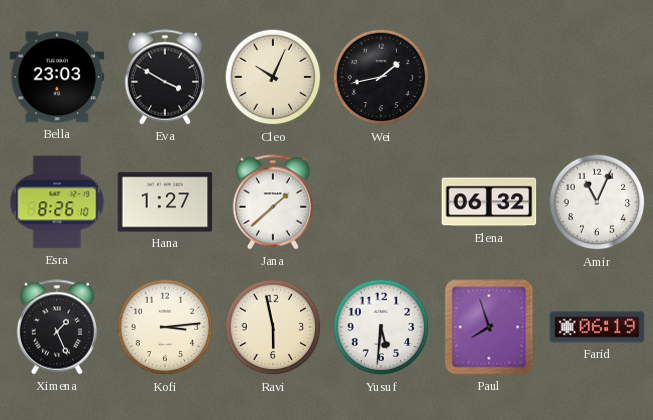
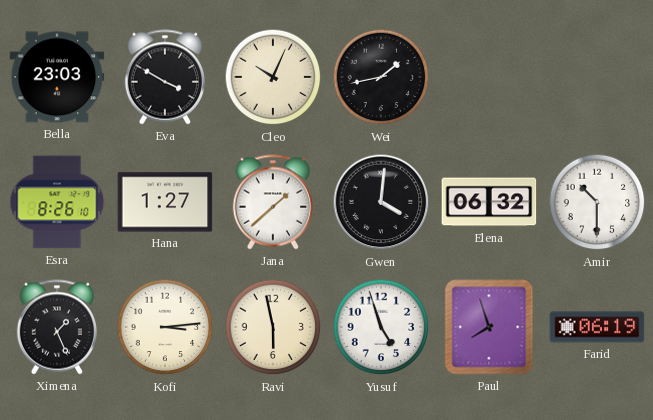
Gwen: none -> 4:01
Amir: 11:04 -> 10:30
Yusuf: 5:31 -> 4:57
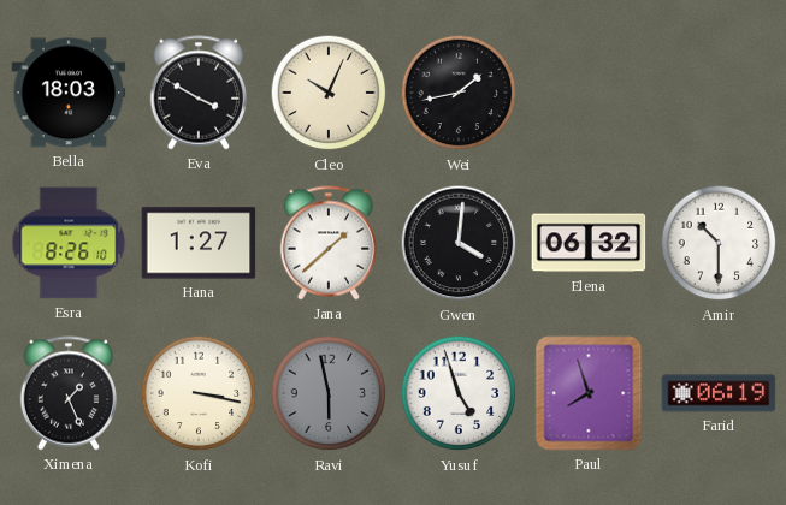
Bella: 23:03 -> 18:03
Kofi: 3:14 -> 3:17
Ravi dial: cream -> grey
